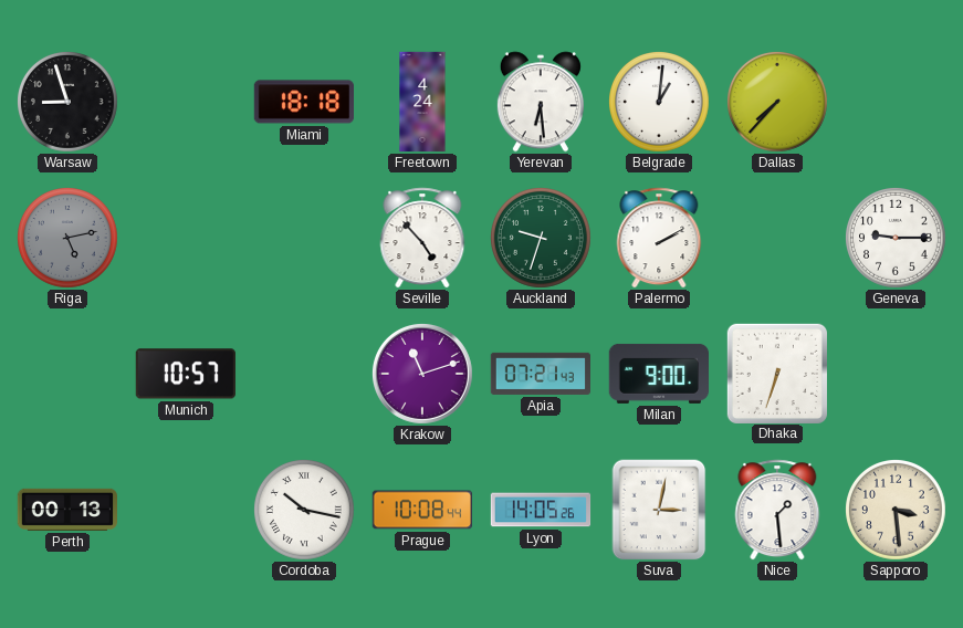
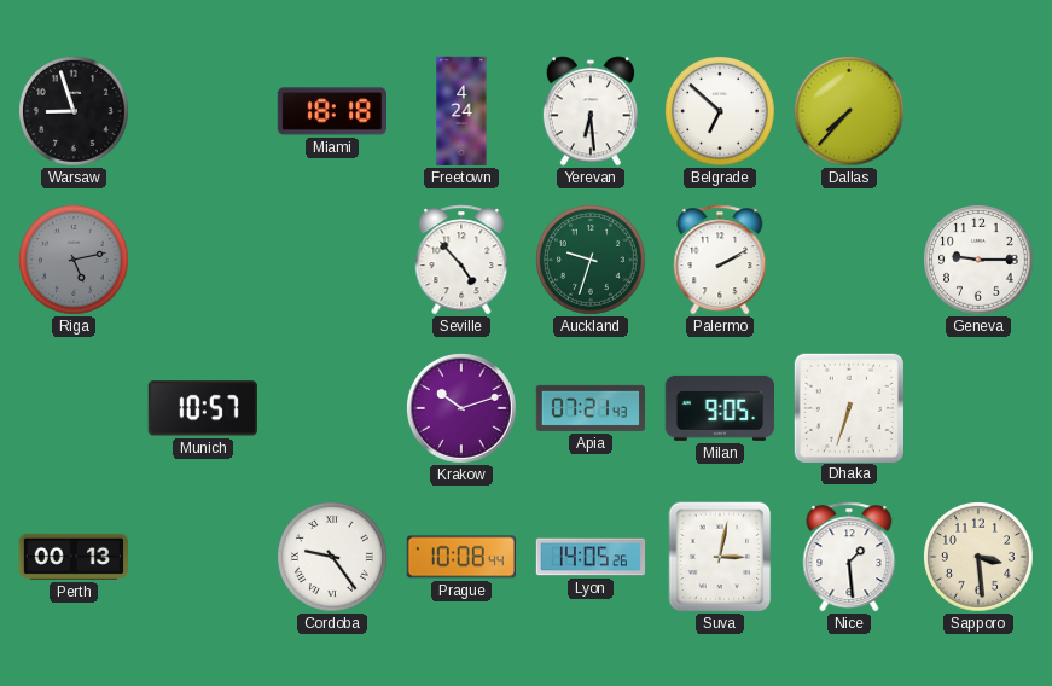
Belgrade: 1:01 -> 6:52
Krakow: 11:12 -> 10:12
Milan: 9:00 -> 9:05
Cordoba: 10:17 -> 9:24
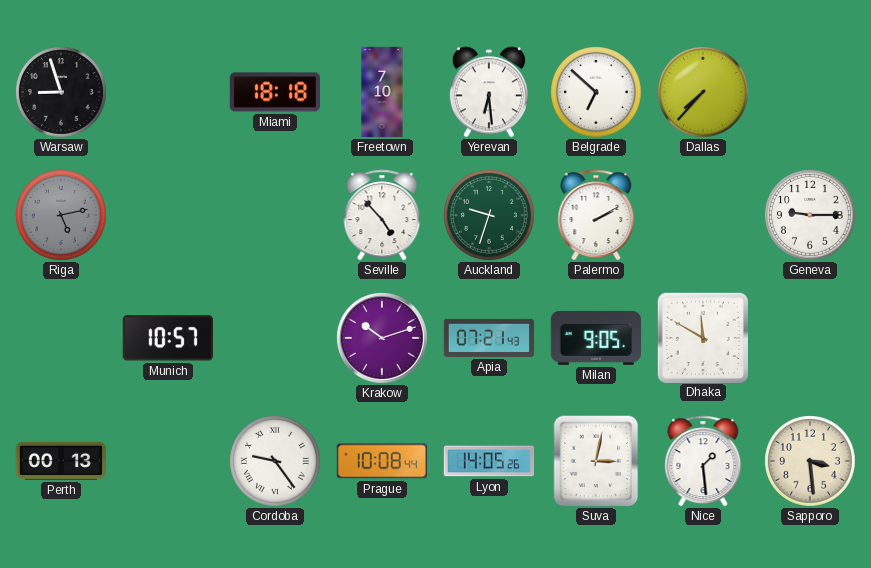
Freetown: 4:24 -> 7:10
Dhaka: 6:33 -> 11:50
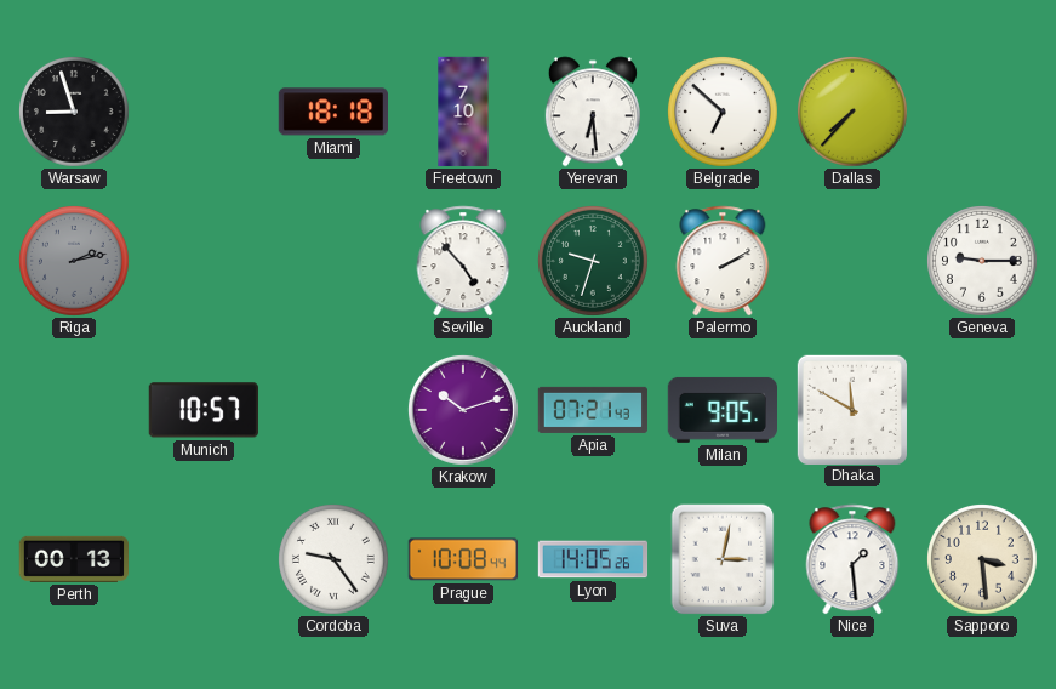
Riga: 5:13 -> 2:13
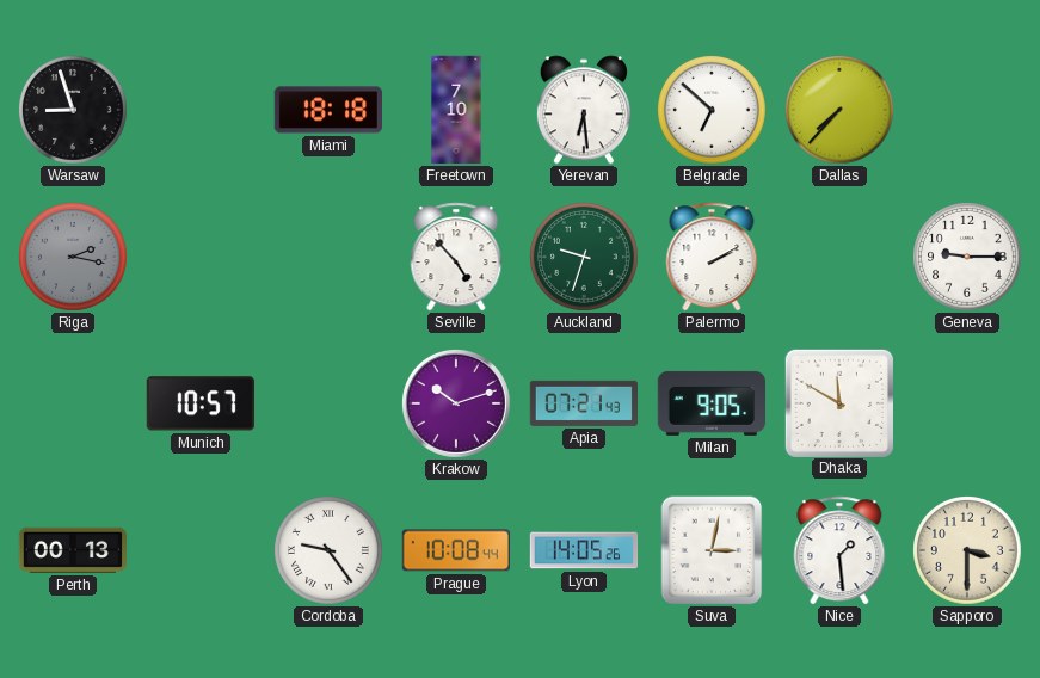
Riga: 2:13 -> 2:17
Sapporo: 3:29 -> 3:30
